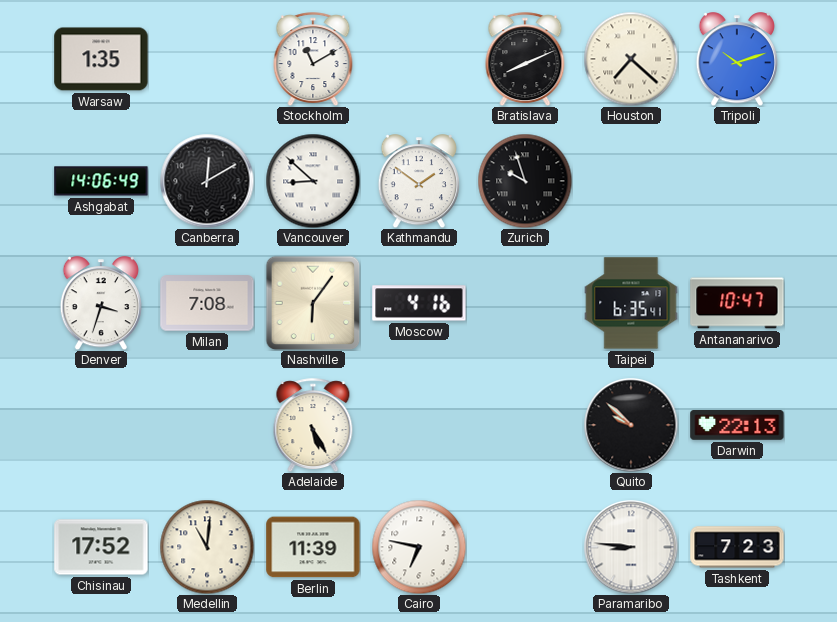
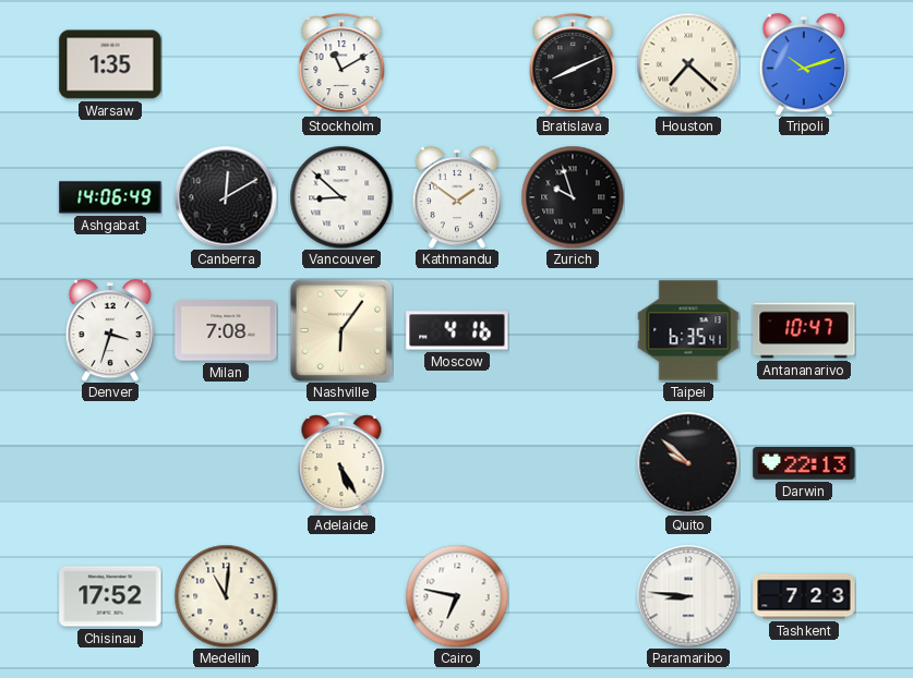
Berlin: 11:39 -> none
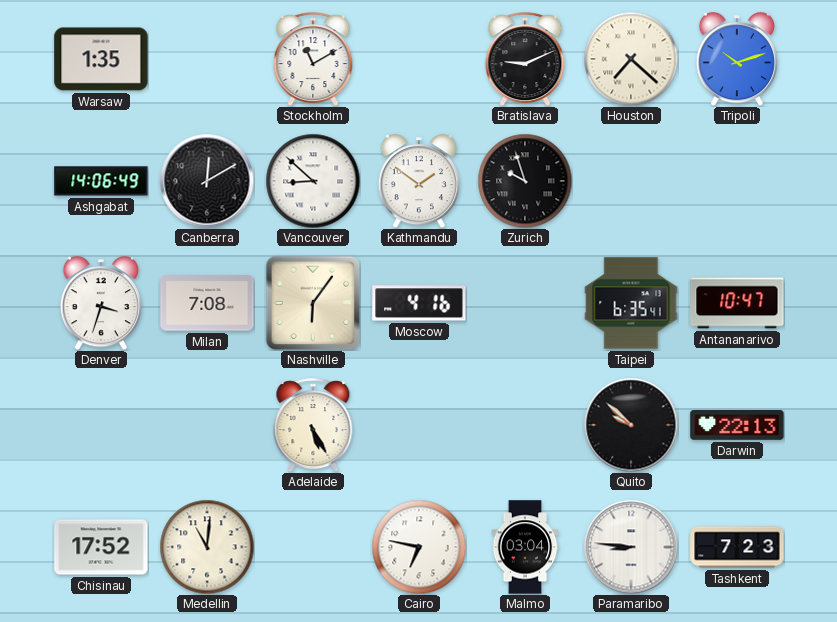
Bratislava: 8:11 -> 9:11
Malmo: none -> 03:04
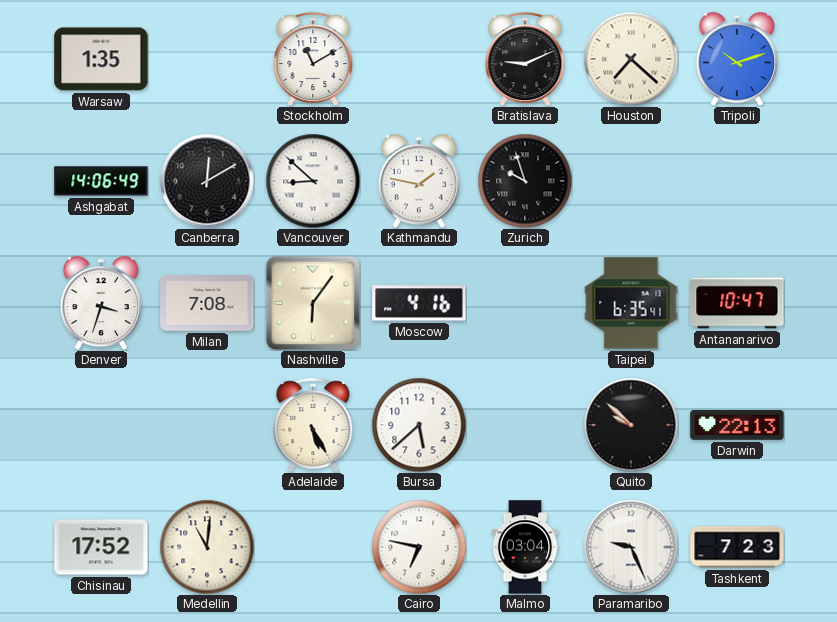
Kathmandu: 1:51 -> 1:47
Bursa: none -> 5:38
Paramaribo: 8:46 -> 9:26
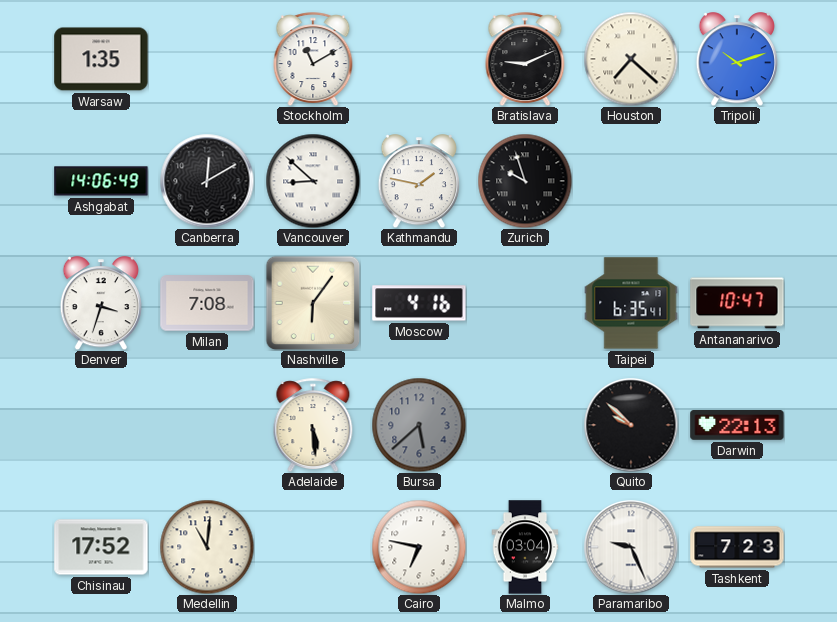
Adelaide: 5:25 -> 5:29
Bursa dial: white -> grey
